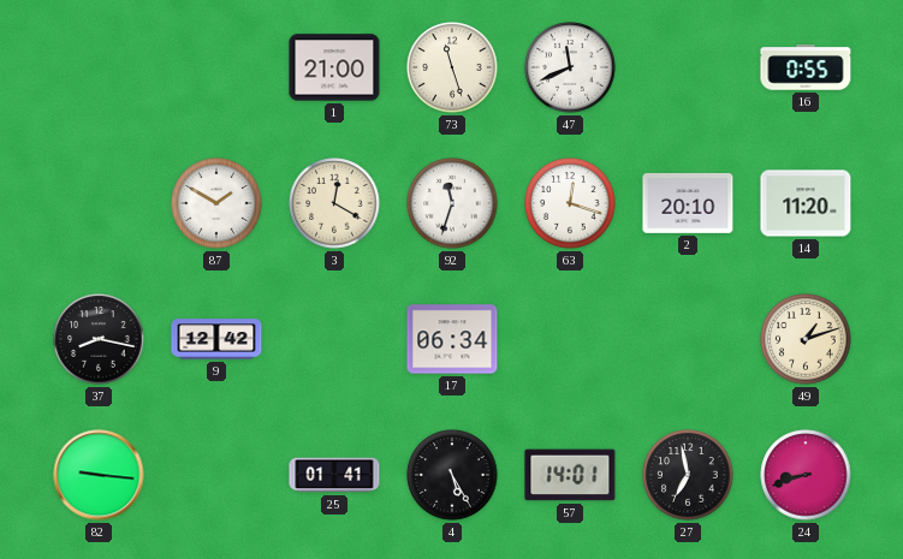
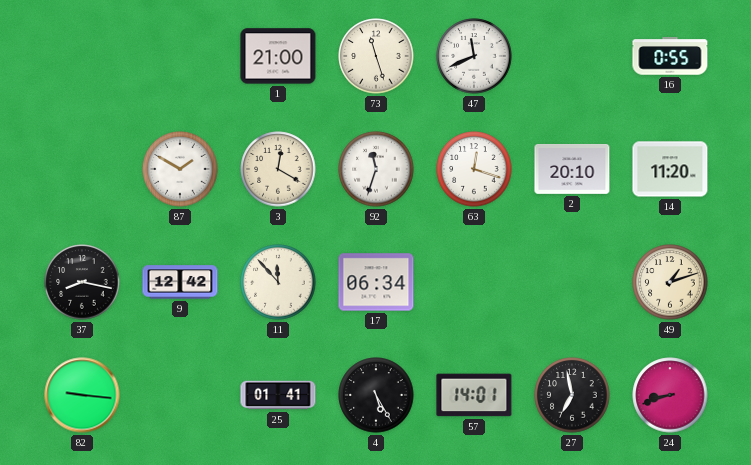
11: none -> 11:53
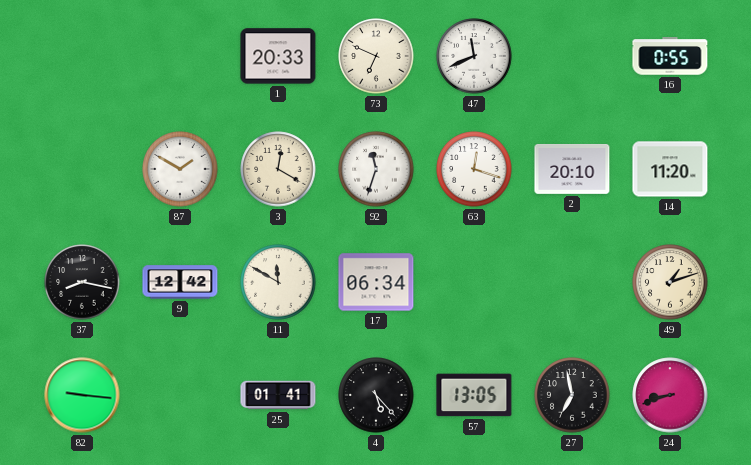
1: 21:00 -> 20:33
73: 11:27 -> 6:49
11: 11:53 -> 11:50
4: 5:25 -> 5:23
57: 14:01 -> 13:05
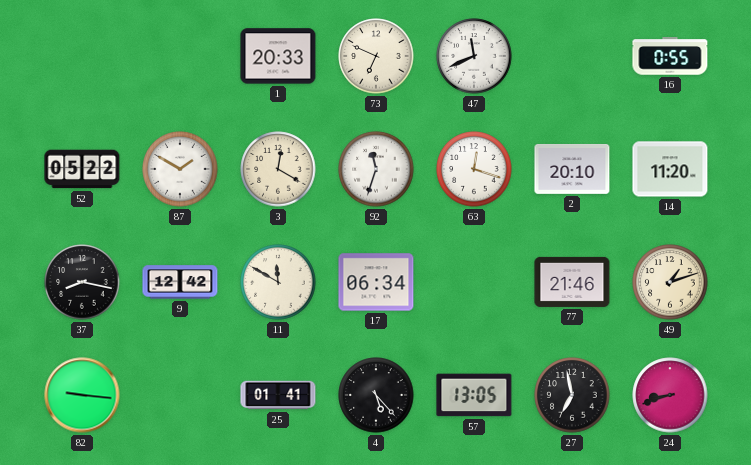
52: none -> 05:22
77: none -> 21:46
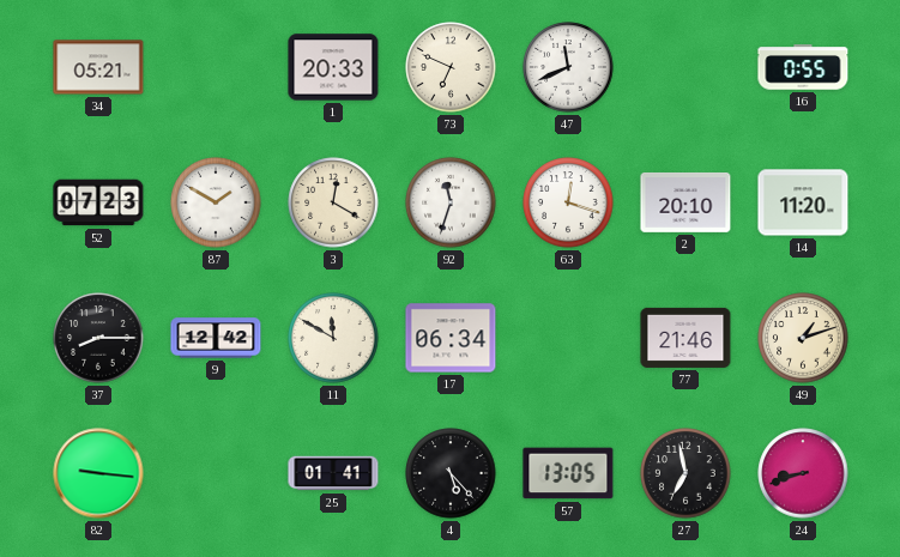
34: none -> 05:21
52: 05:22 -> 07:23
37: 8:17 -> 8:15
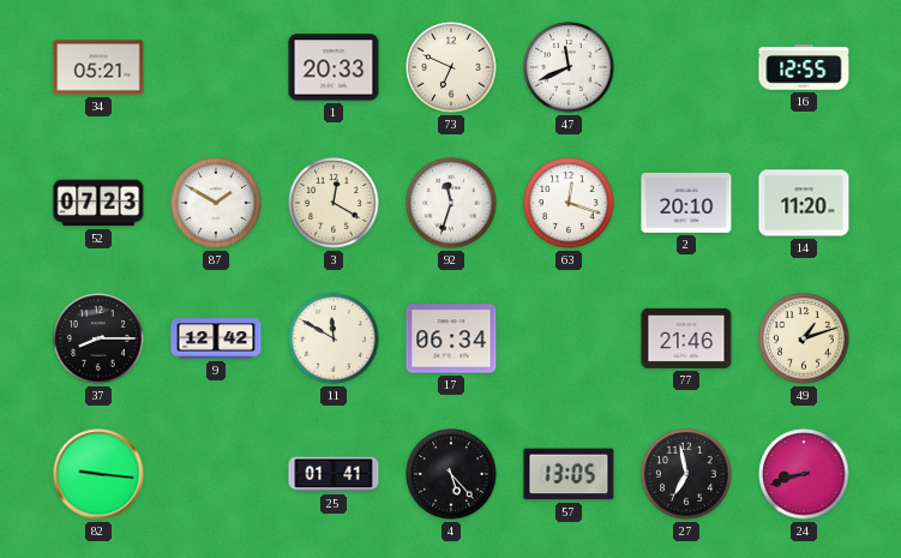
16: 0:55 -> 12:55
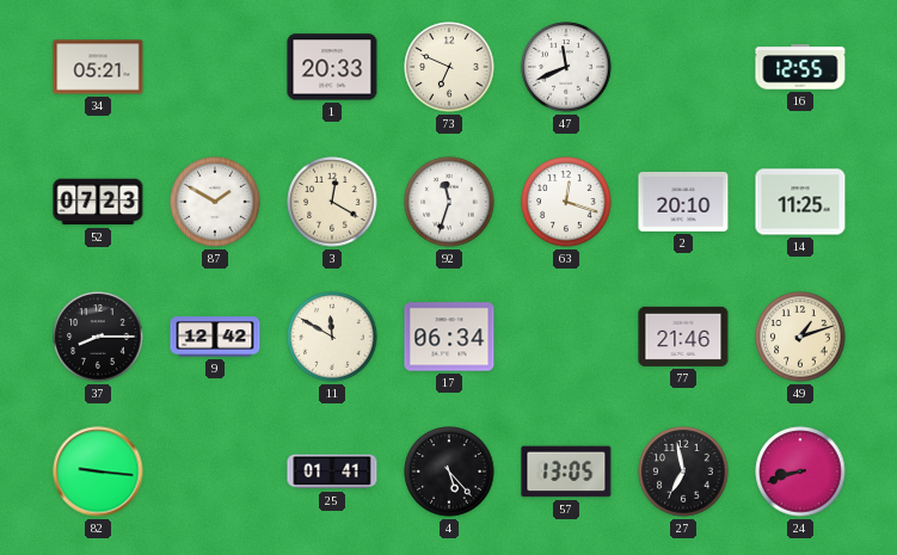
14: 11:20 -> 11:25
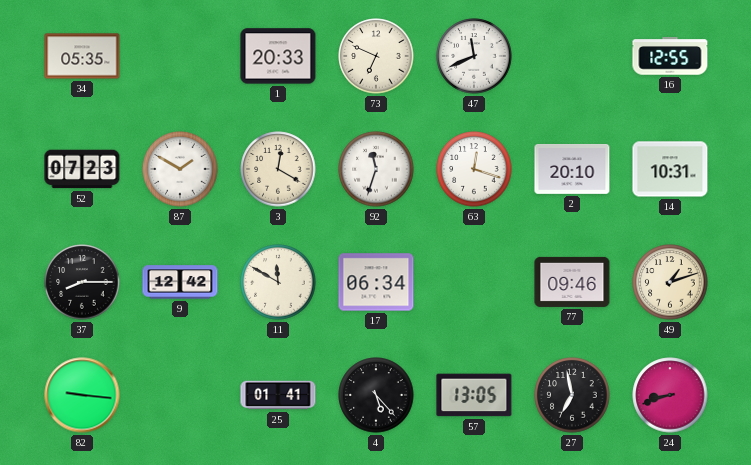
34: 05:21 -> 05:35
14: 11:25 -> 10:31
77: 21:46 -> 09:46
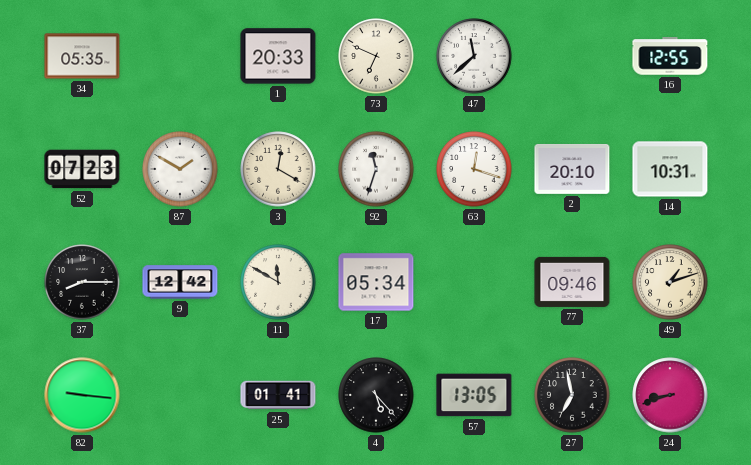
47: 11:41 -> 11:38
17: 06:34 -> 05:34
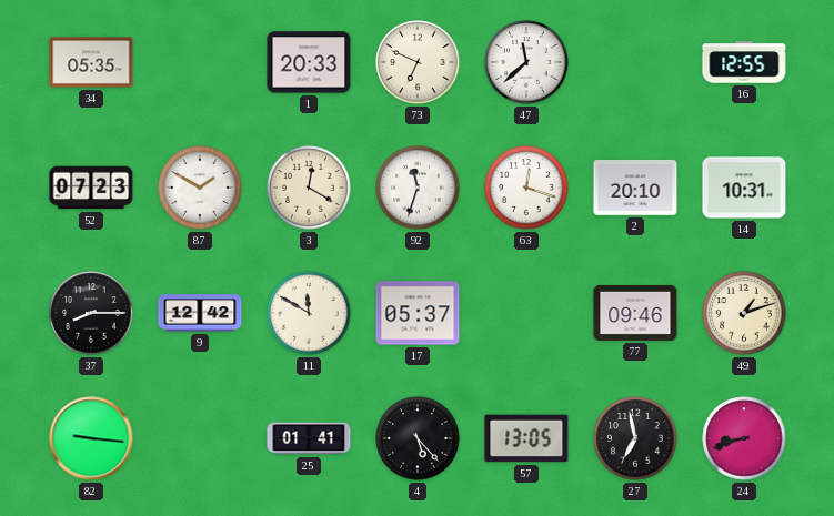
17: 05:34 -> 05:37
